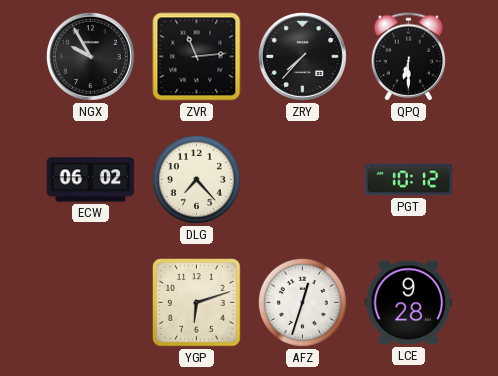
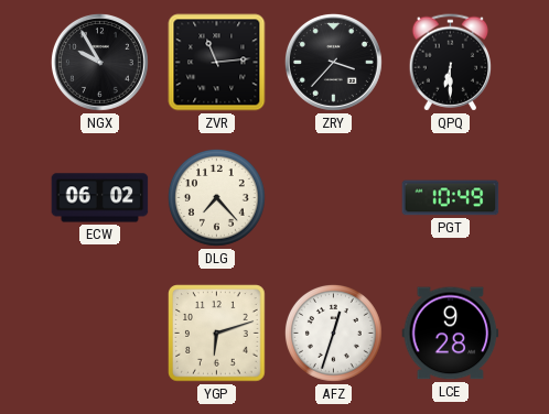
ZRY: 7:37 -> 3:37
PGT: 10:12 -> 10:49
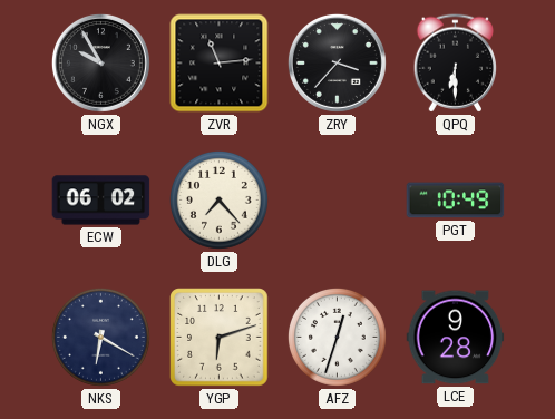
NKS: none -> 6:20
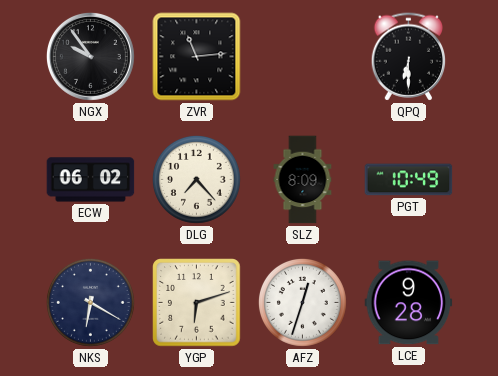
NGX: 9:55 -> 9:54
ZRY: 3:37 -> none
SLZ: none -> 8:09
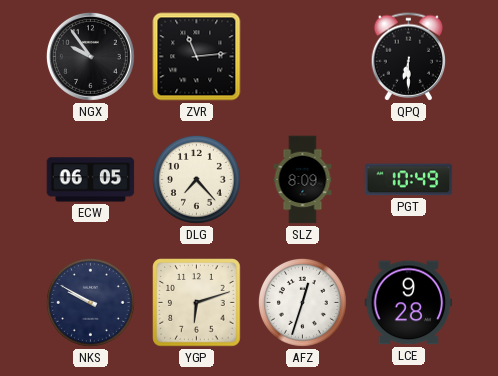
ECW: 06:02 -> 06:05
NKS: 6:20 -> 9:50
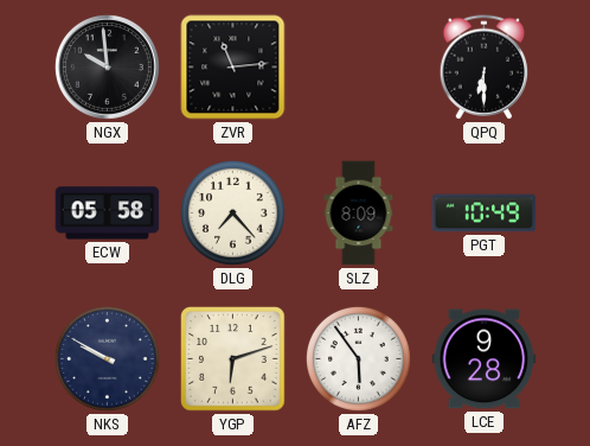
NGX: 9:54 -> 9:59
ECW: 06:05 -> 05:58
AFZ: 12:33 -> 5:54
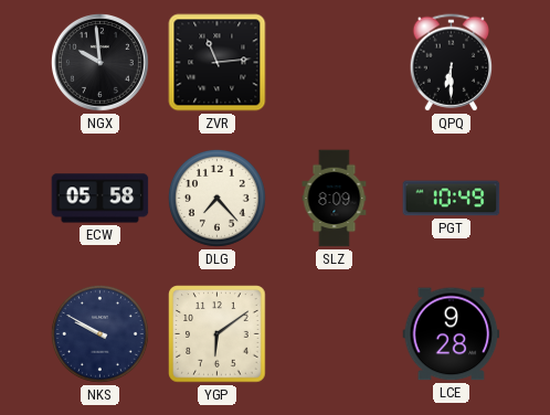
YGP: 6:12 -> 6:09
AFZ: 5:54 -> none
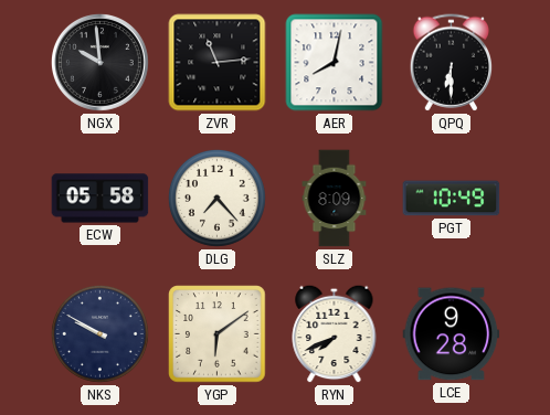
AER: none -> 8:02
RYN: none -> 7:41
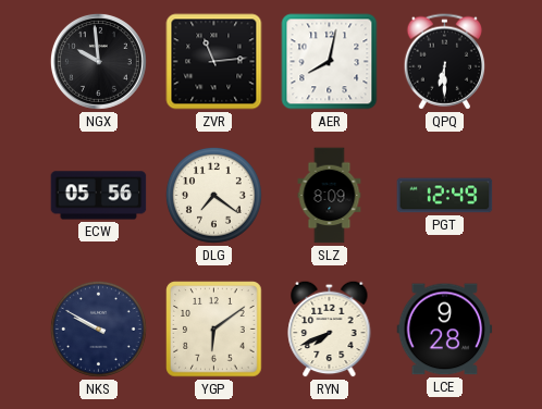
ECW: 05:58 -> 05:56
DLG: 7:23 -> 7:21
PGT: 10:49 -> 12:49
